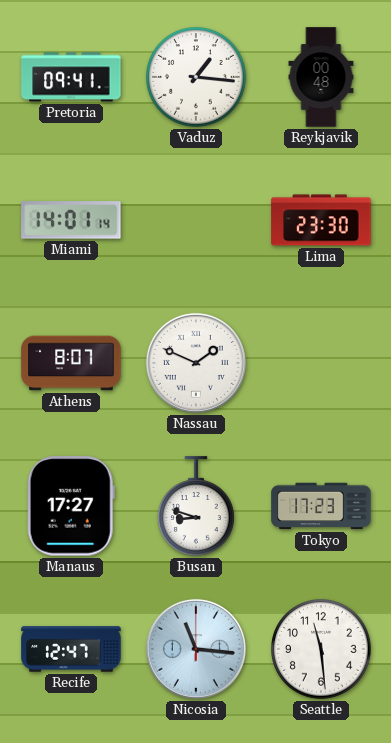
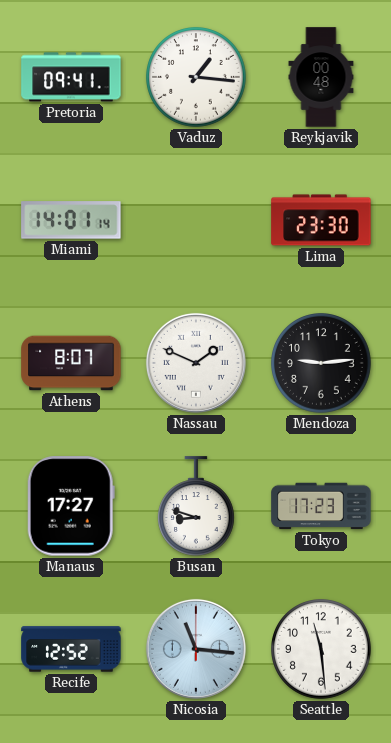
Mendoza: none -> 9:14
Recife: 12:47 -> 12:52
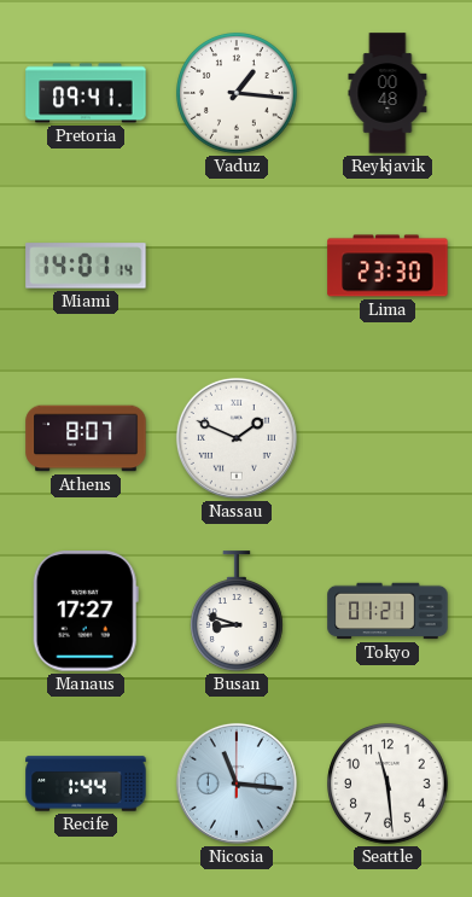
Mendoza: 9:14 -> none
Tokyo: 17:23 -> 01:21
Recife: 12:52 -> 1:44
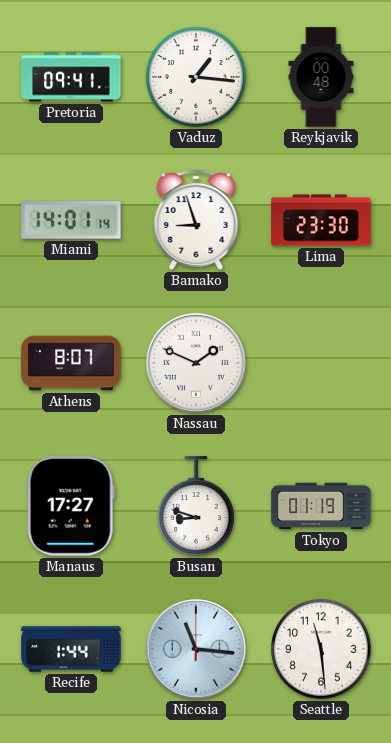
Bamako: none -> 8:57
Tokyo: 01:21 -> 01:19
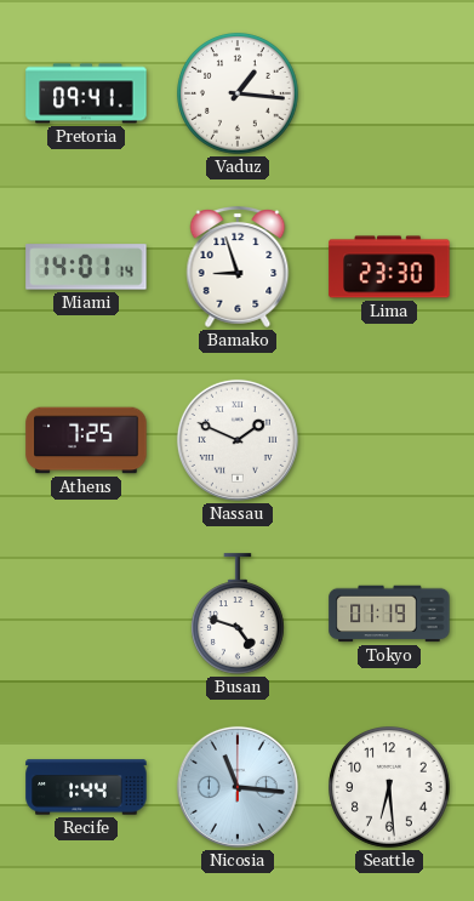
Reykjavik: 00:48 -> none
Athens: 8:07 -> 7:25
Manaus: 17:27 -> none
Busan: 8:48 -> 4:48
Seattle: 11:29 -> 6:29
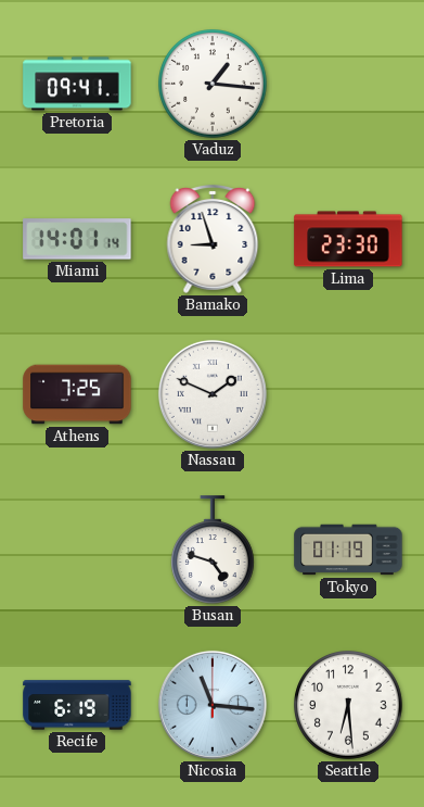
Recife: 1:44 -> 6:19
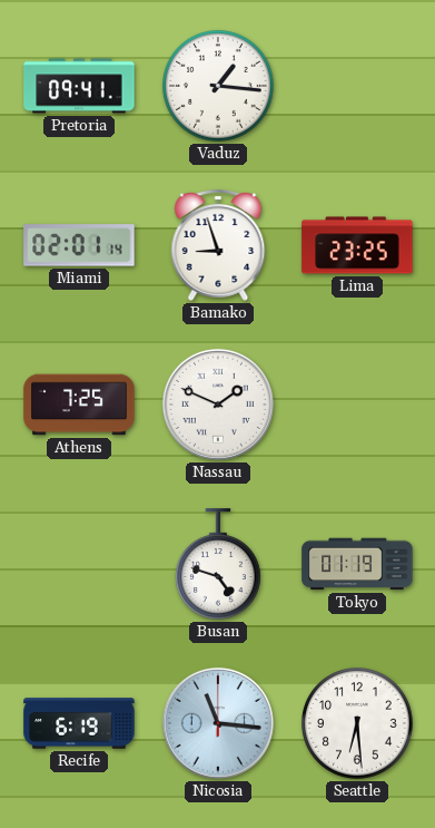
Miami: 14:01 -> 02:01
Lima: 23:30 -> 23:25
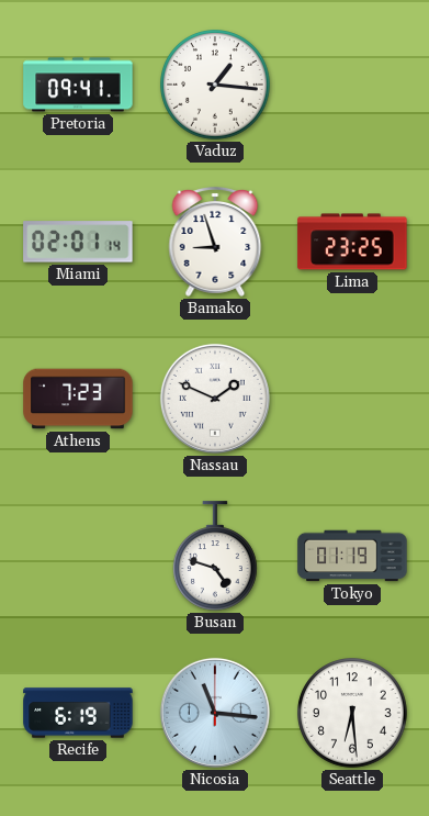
Athens: 7:25 -> 7:23
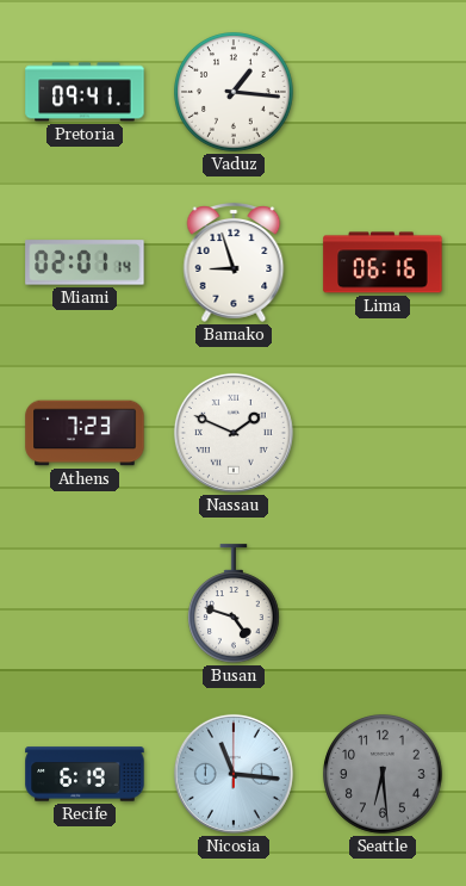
Lima: 23:25 -> 06:16
Tokyo: 01:19 -> none
Seattle dial: white -> grey
